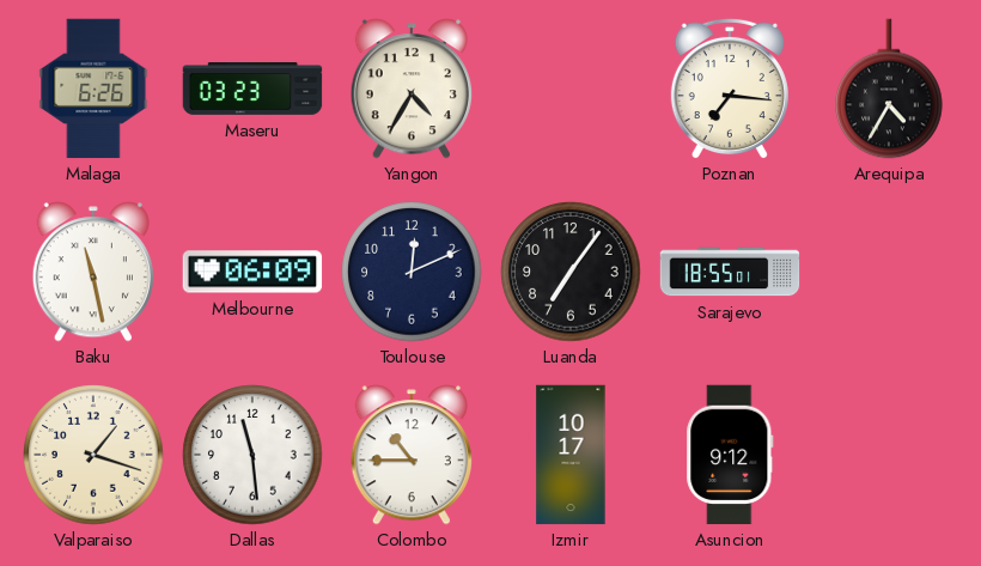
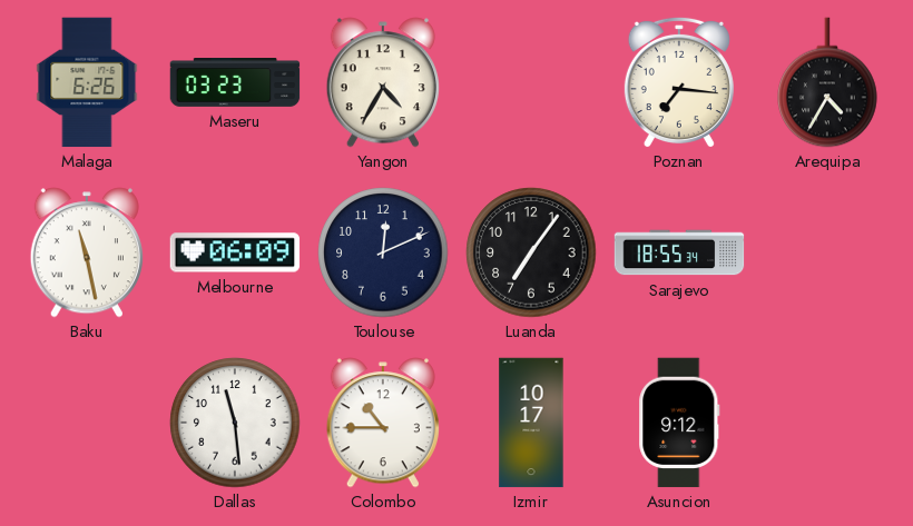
Sarajevo: 18:55:01 -> 18:55:34
Valparaiso: 1:18 -> none
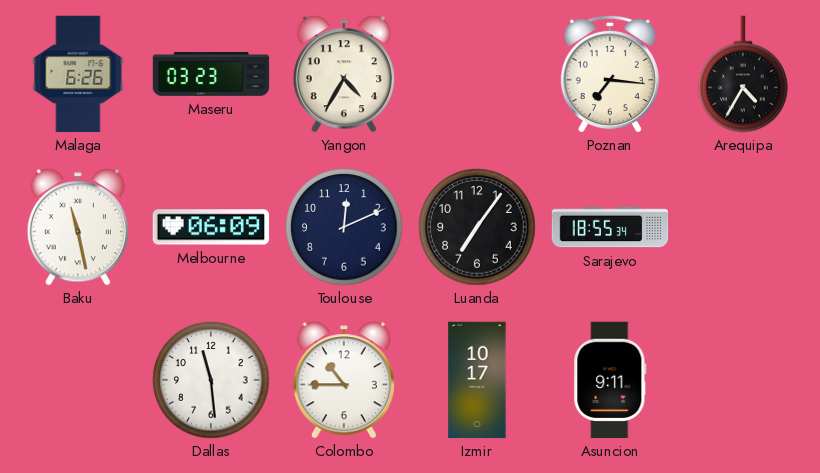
Asuncion: 9:12 -> 9:11
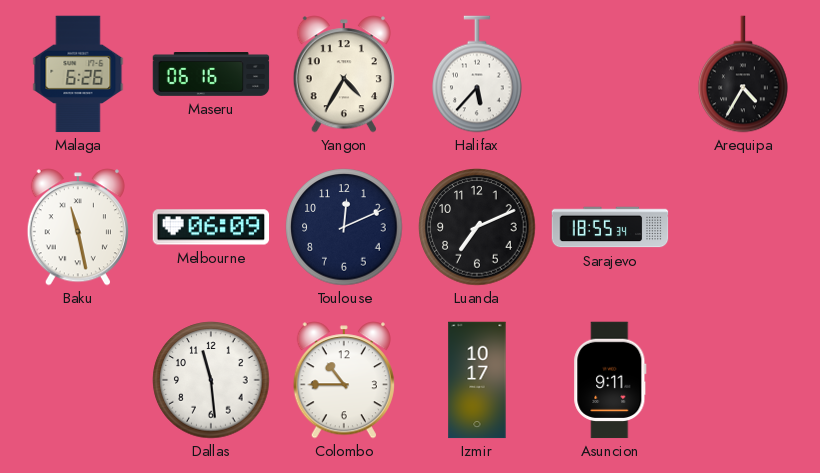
Maseru: 03:23 -> 06:16
Halifax: none -> 5:37
Poznan: 7:16 -> none
Luanda: 7:06 -> 7:11
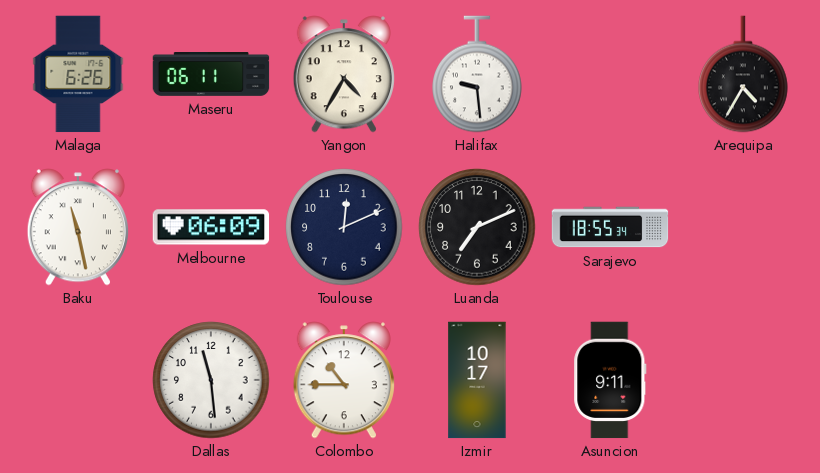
Maseru: 06:16 -> 06:11
Halifax: 5:37 -> 9:29
